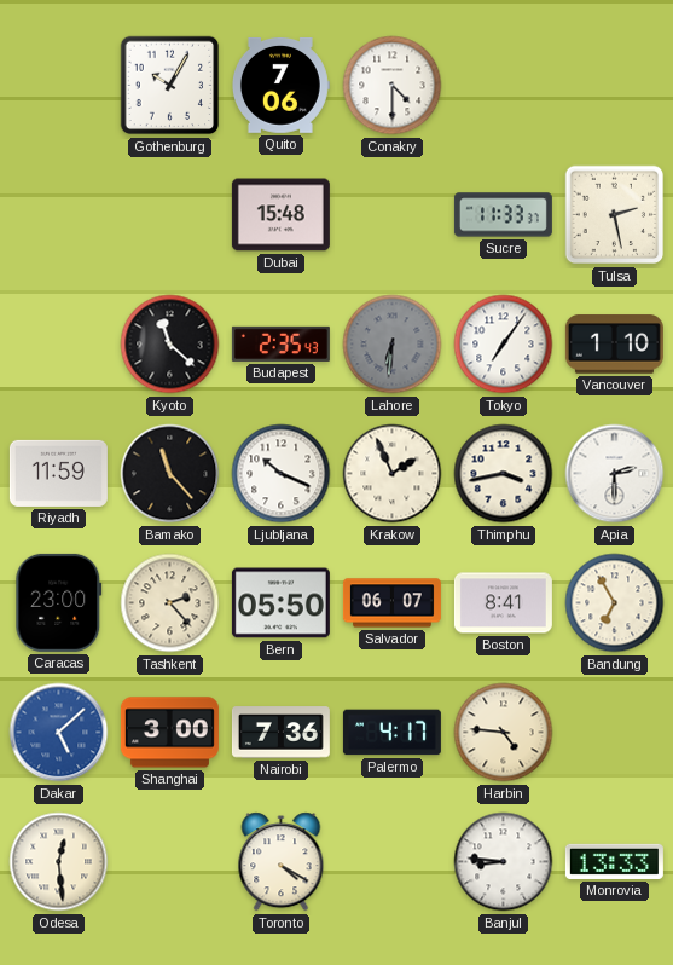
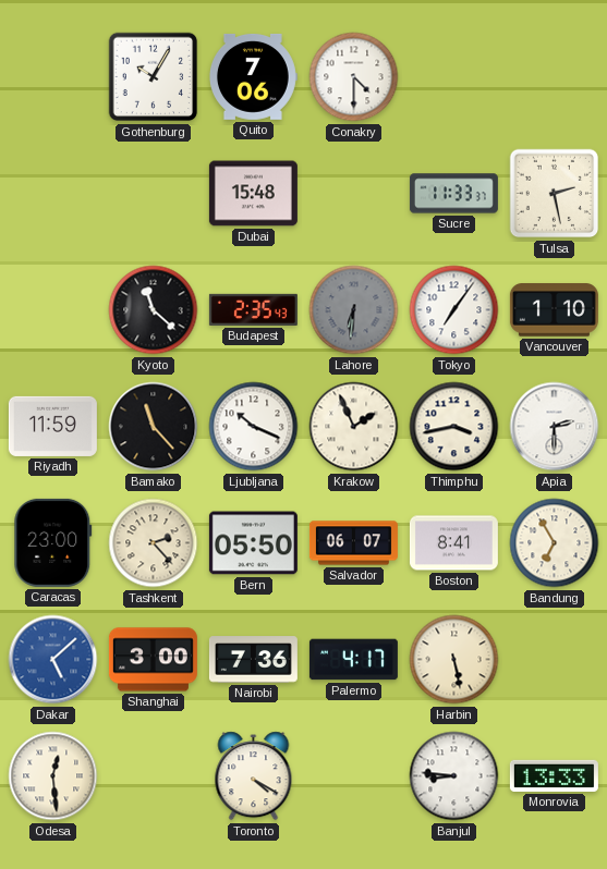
Harbin: 4:46 -> 5:28
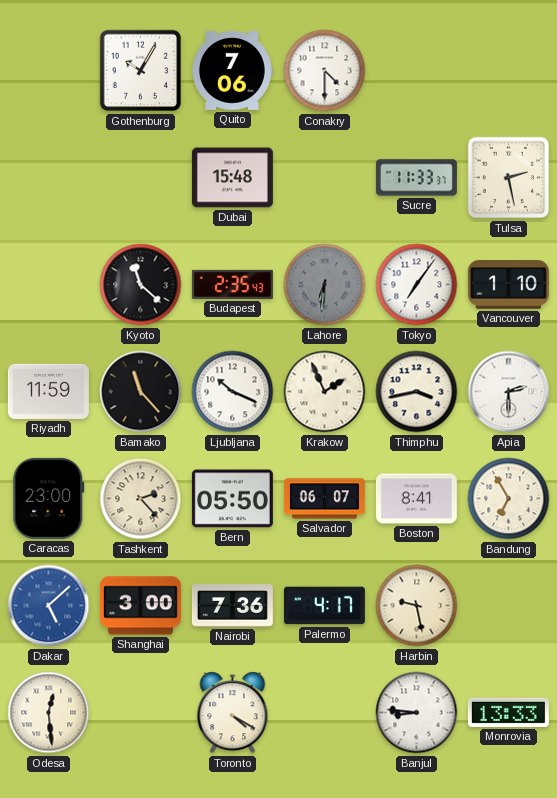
Harbin: 5:28 -> 9:28
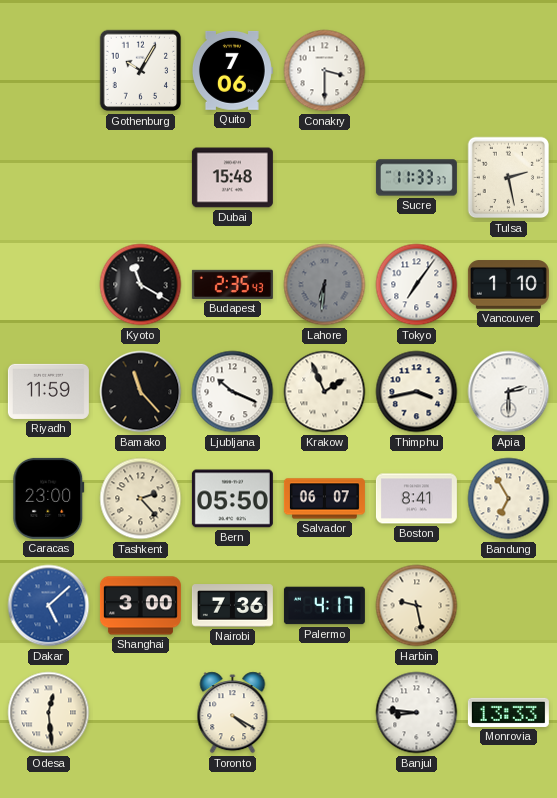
Conakry: 4:30 -> 3:30
Kyoto: 11:22 -> 11:20
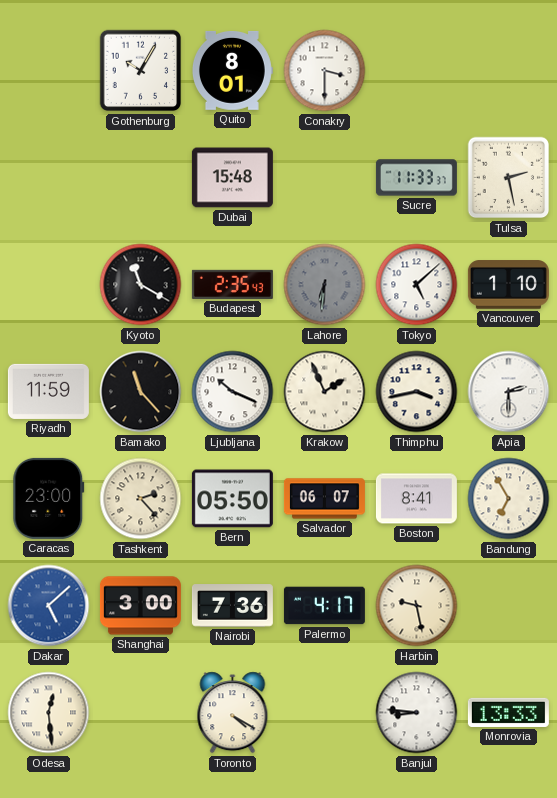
Quito: 7:06 -> 8:01
Tokyo: 7:06 -> 5:08
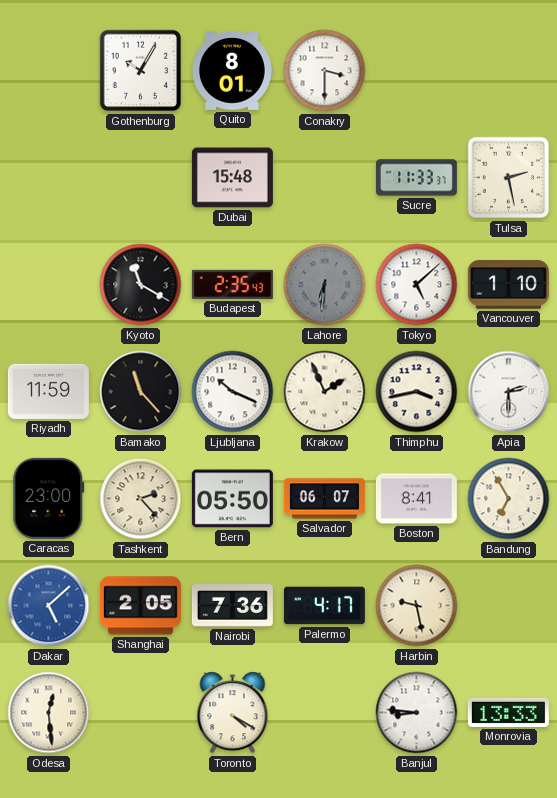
Shanghai: 3:00 -> 2:05
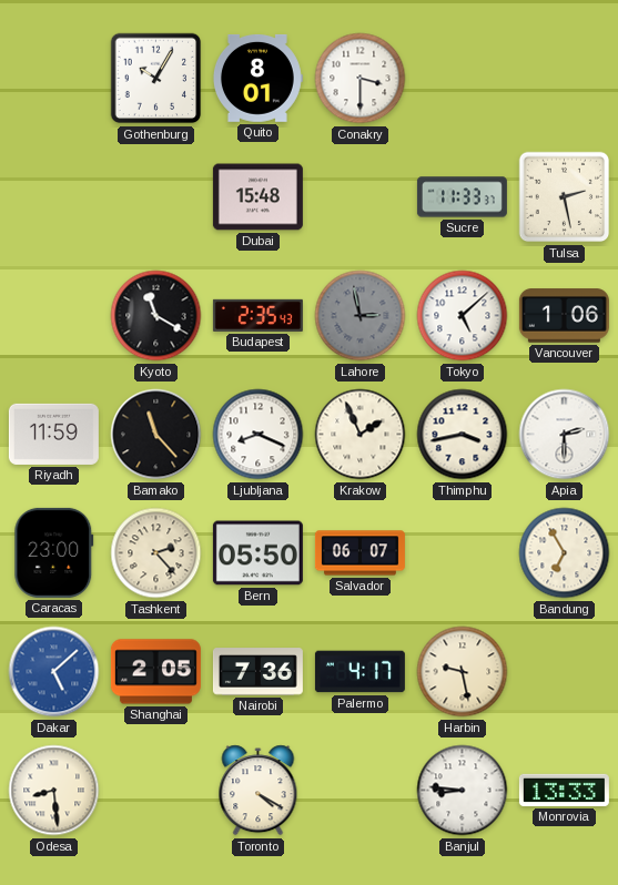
Lahore: 6:31 -> 2:58
Vancouver: 1:10 -> 1:06
Ljubljana: 10:19 -> 8:19
Boston: 8:41 -> none
Odesa: 12:29 -> 8:29
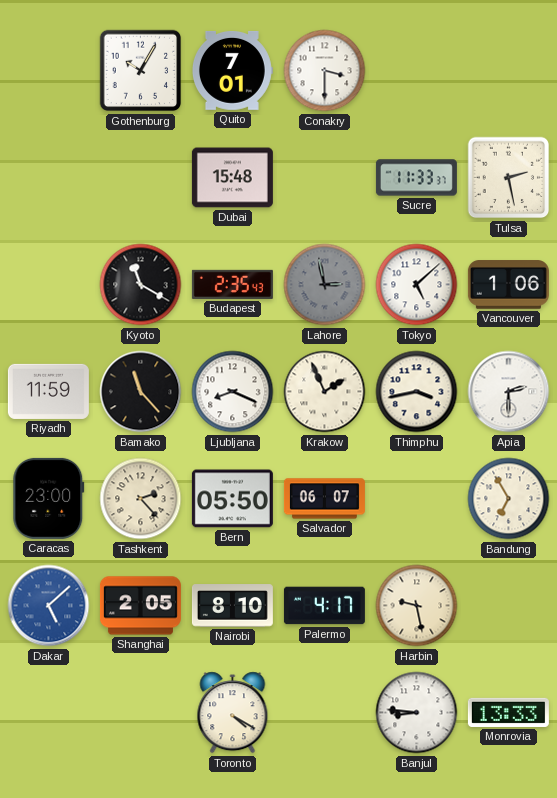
Quito: 8:01 -> 7:01
Nairobi: 7:36 -> 8:10
Odesa: 8:29 -> none
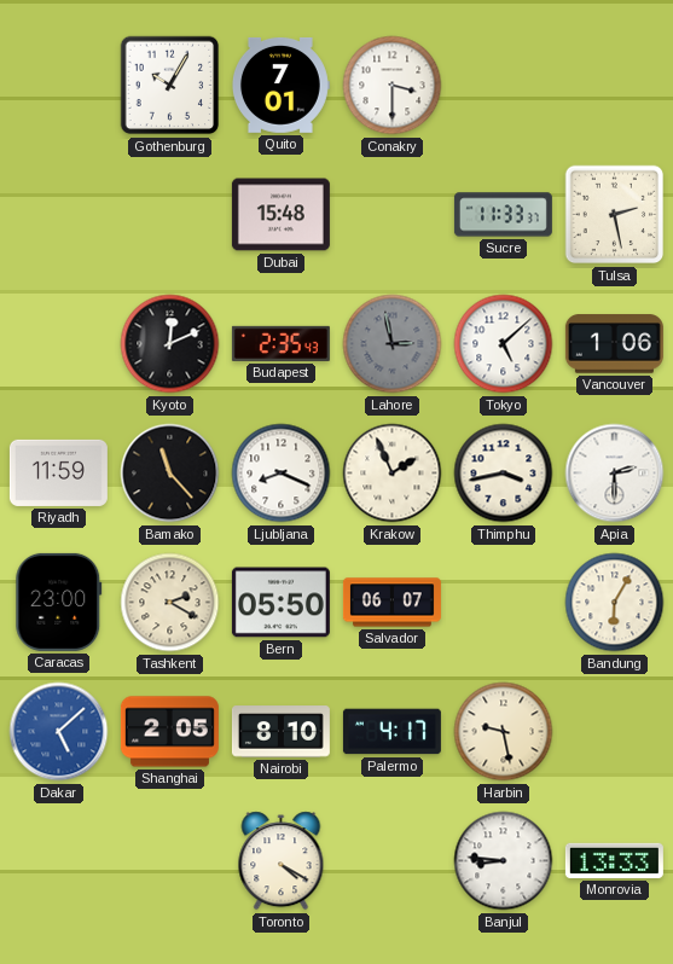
Kyoto: 11:20 -> 12:11
Tashkent: 2:23 -> 2:20
Bandung: 6:55 -> 6:05
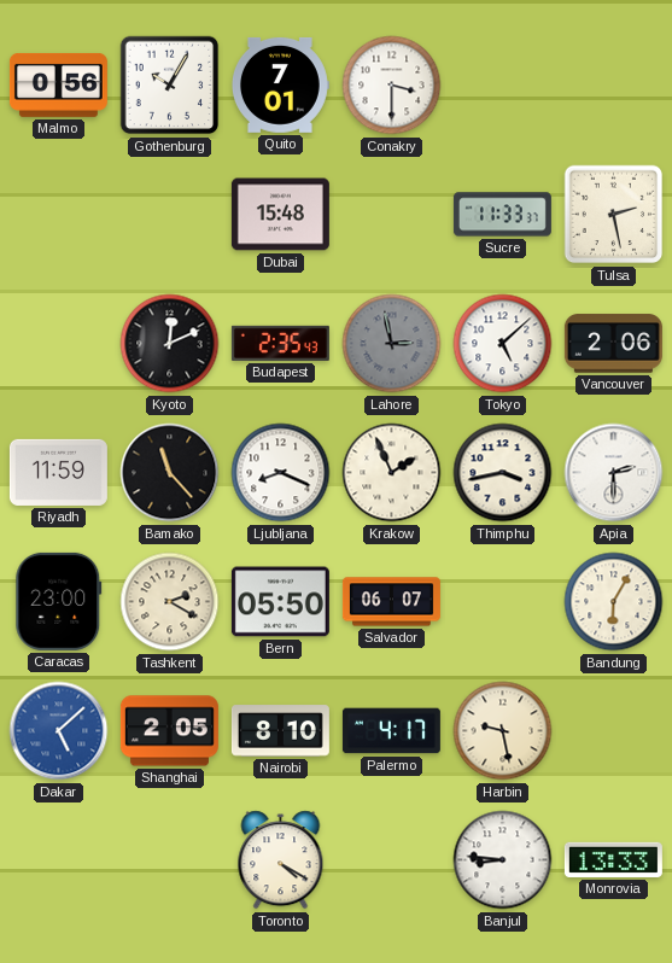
Malmo: none -> 0:56
Vancouver: 1:06 -> 2:06
